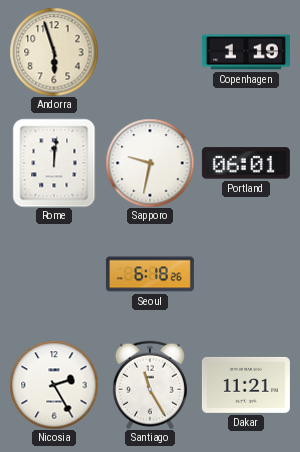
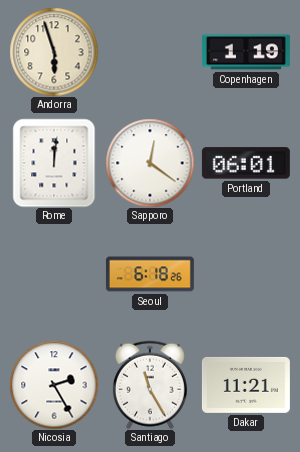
Sapporo: 9:32 -> 12:21
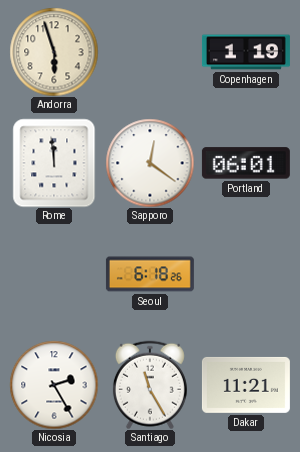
Rome: 12:01 -> 11:59
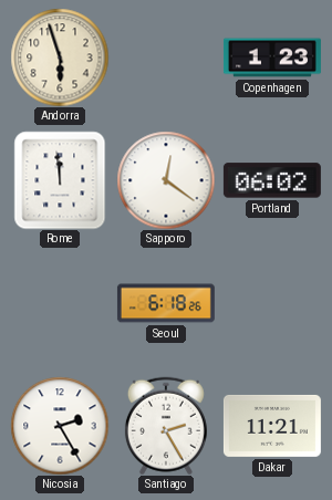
Copenhagen: 1:19 -> 1:23
Portland: 06:01 -> 06:02
Santiago: 11:25 -> 2:25
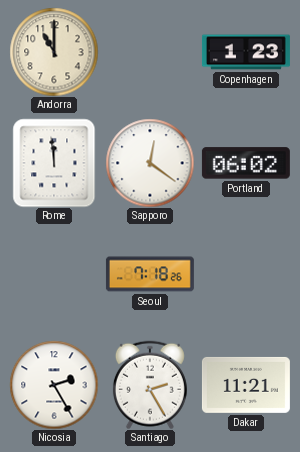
Andorra: 5:57 -> 11:00
Seoul: 6:18 -> 7:18
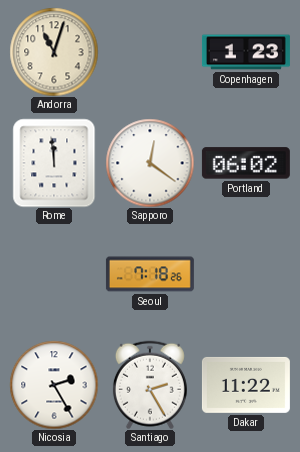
Andorra: 11:00 -> 11:03
Dakar: 11:21 -> 11:22
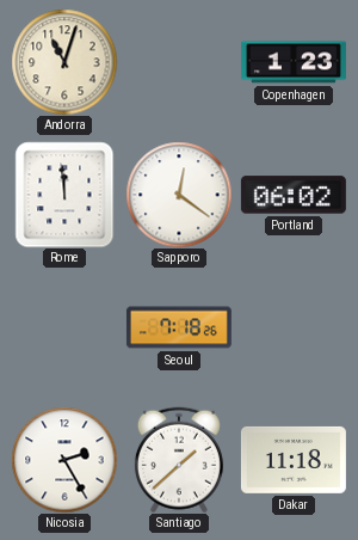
Santiago: 2:25 -> 1:38
Dakar: 11:22 -> 11:18
